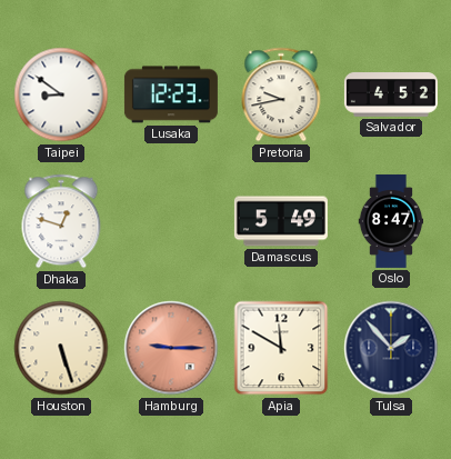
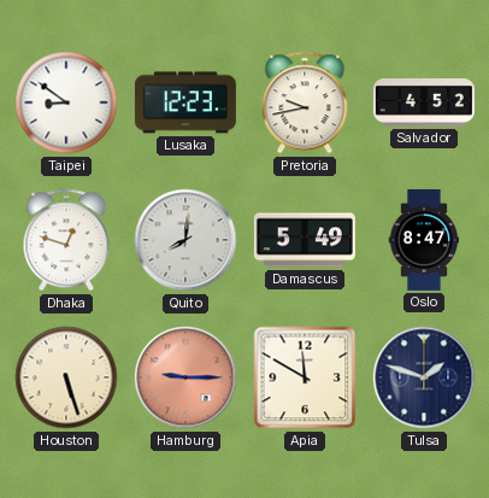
Quito: none -> 8:01
Tulsa: 1:53 -> 1:48
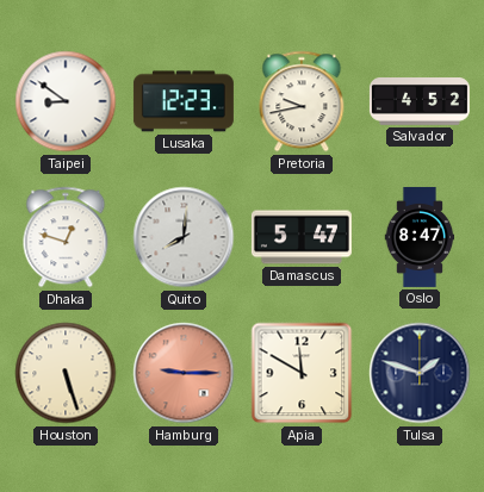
Damascus: 5:49 -> 5:47
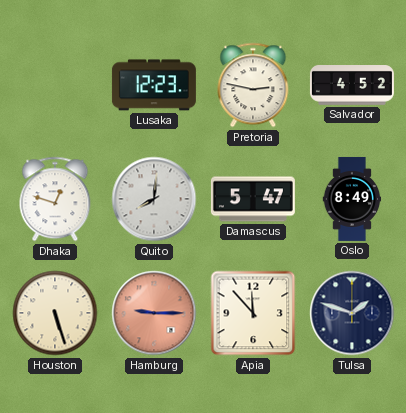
Taipei: 8:51 -> none
Pretoria: 9:43 -> 2:47
Oslo: 8:47 -> 8:49
Apia: 11:50 -> 11:53
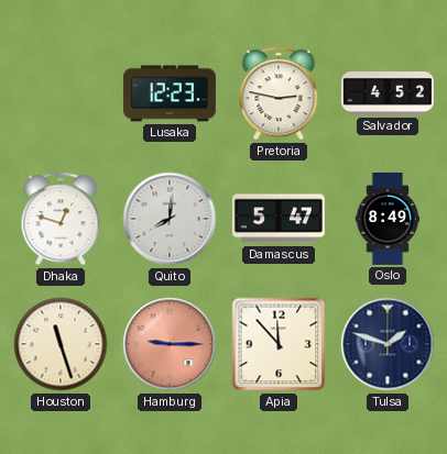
Houston: 5:27 -> 11:27
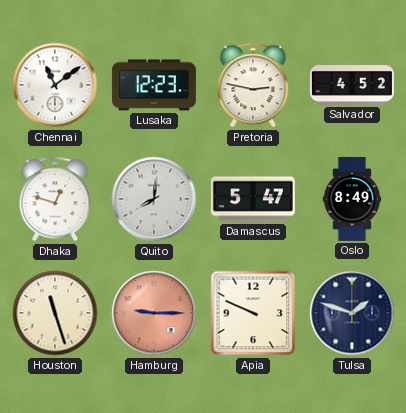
Chennai: none -> 11:09
Apia: 11:53 -> 9:49
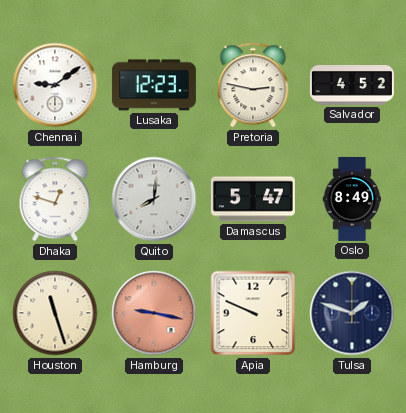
Chennai: 11:09 -> 9:09
Hamburg: 9:15 -> 9:17
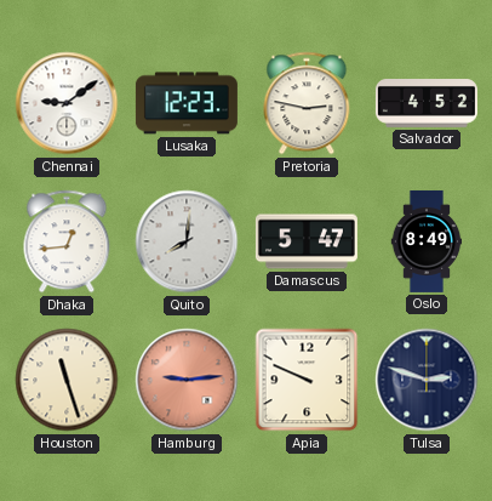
Dhaka: 12:48 -> 12:44
Hamburg: 9:17 -> 9:14
Tulsa: 1:48 -> 2:48
